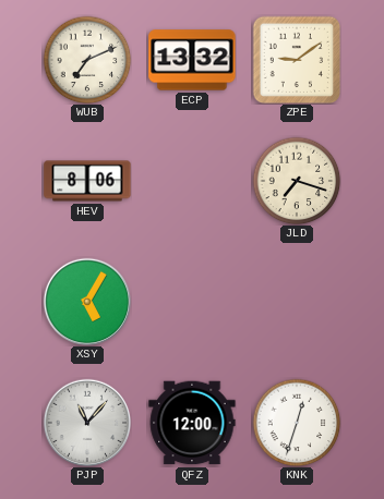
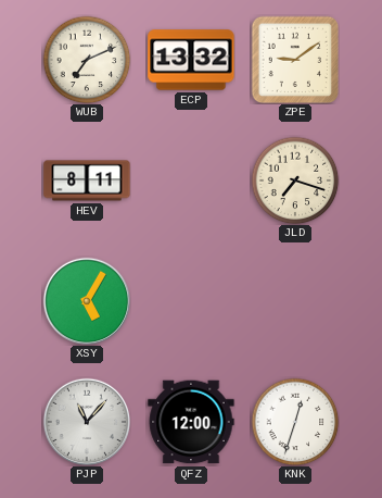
HEV: 8:06 -> 8:11
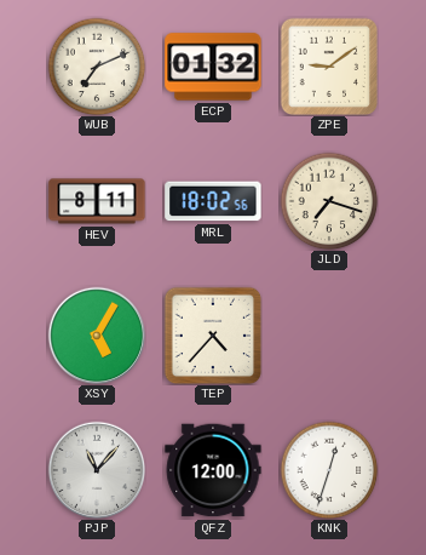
ECP: 13:32 -> 01:32
MRL: none -> 18:02
TEP: none -> 4:37
